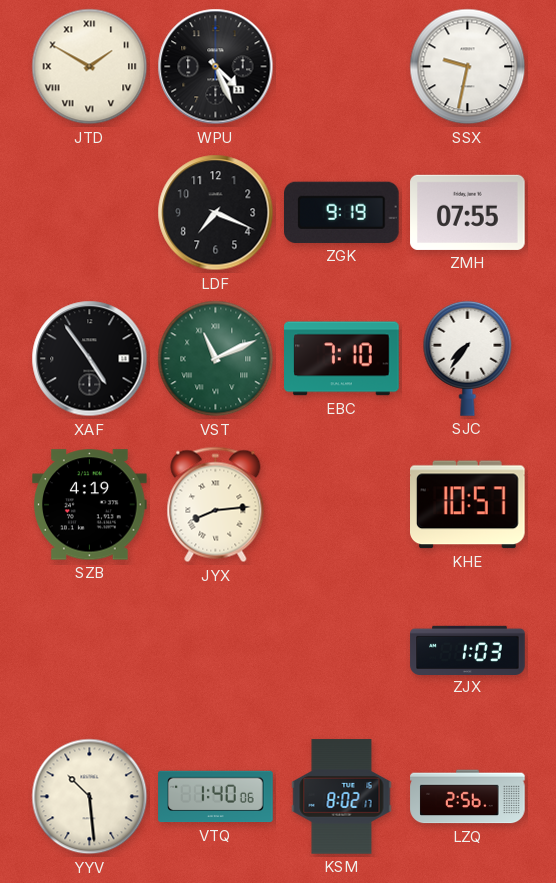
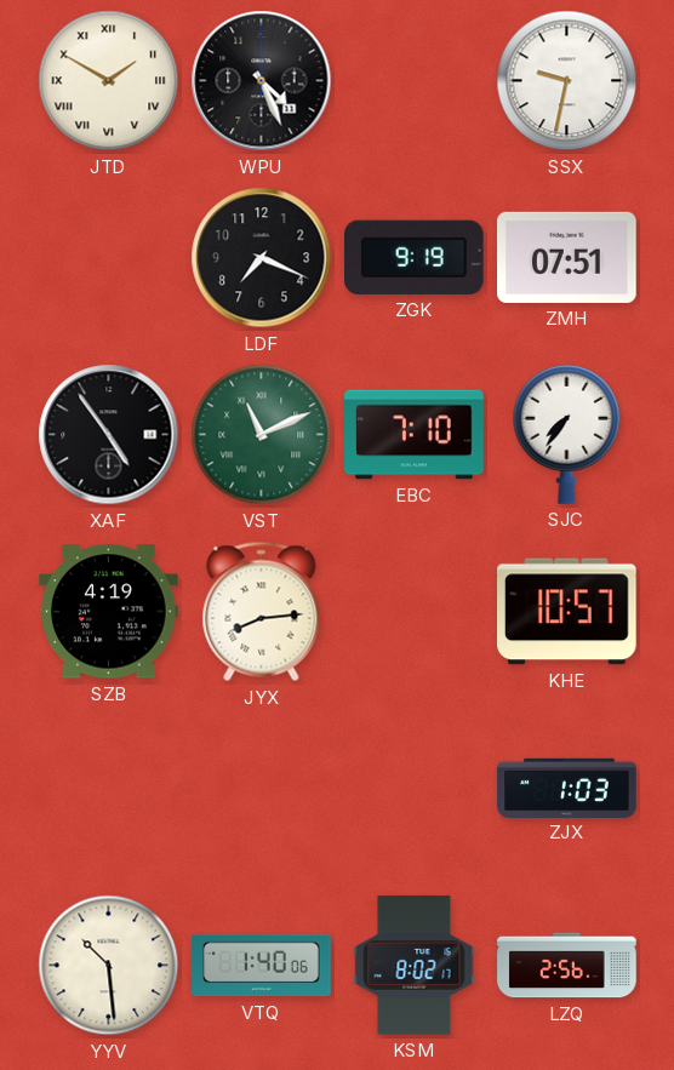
ZMH: 07:55 -> 07:51
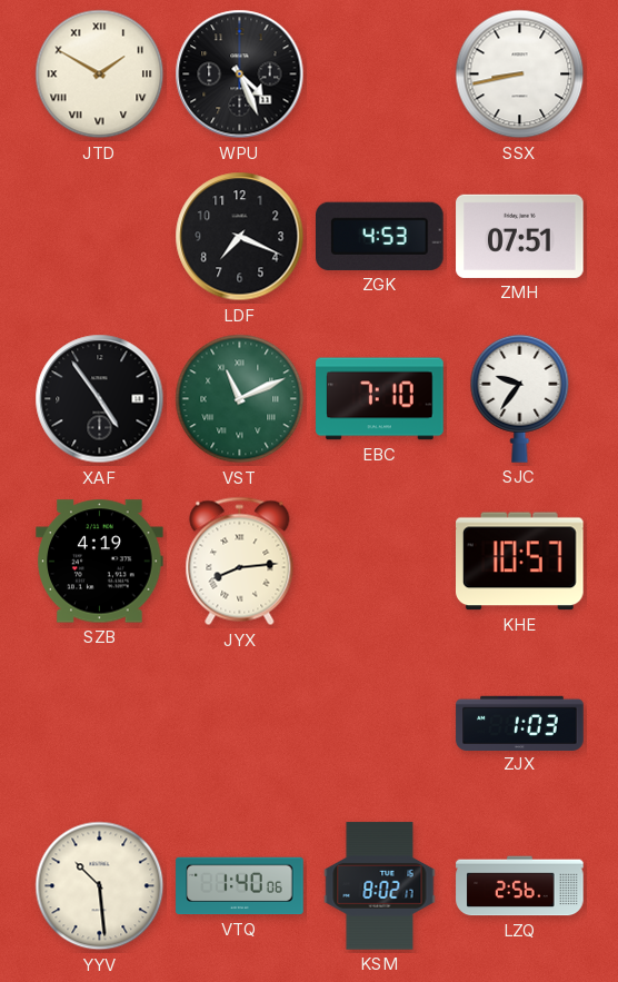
SSX: 9:32 -> 8:43
ZGK: 9:19 -> 4:53
SJC: 7:36 -> 9:36
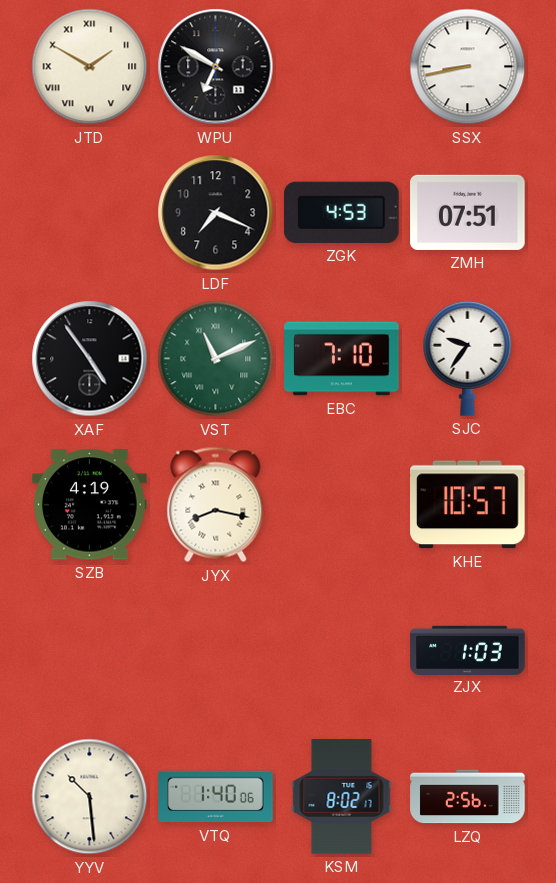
WPU: 4:26 -> 6:50
JYX: 8:14 -> 8:17
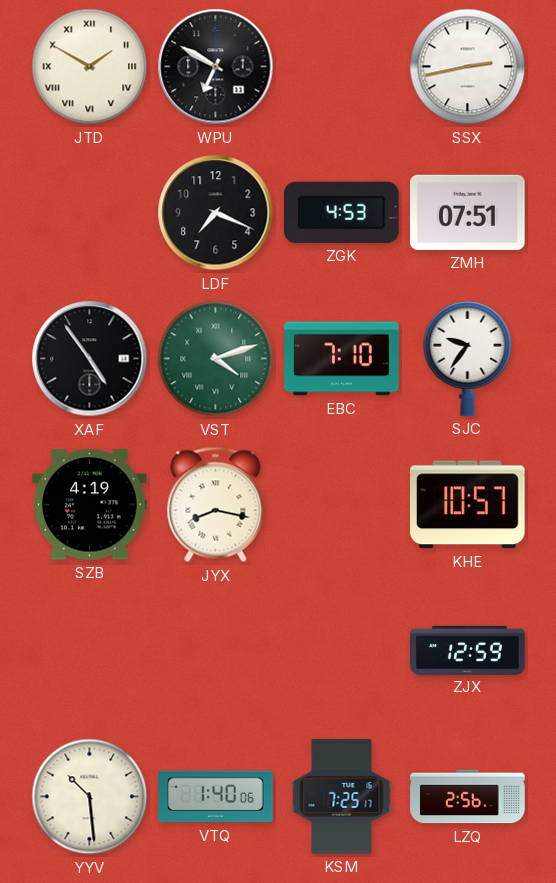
SSX: 8:43 -> 2:43
VST: 11:11 -> 4:12
ZJX: 1:03 -> 12:59
KSM: 8:02 -> 7:25
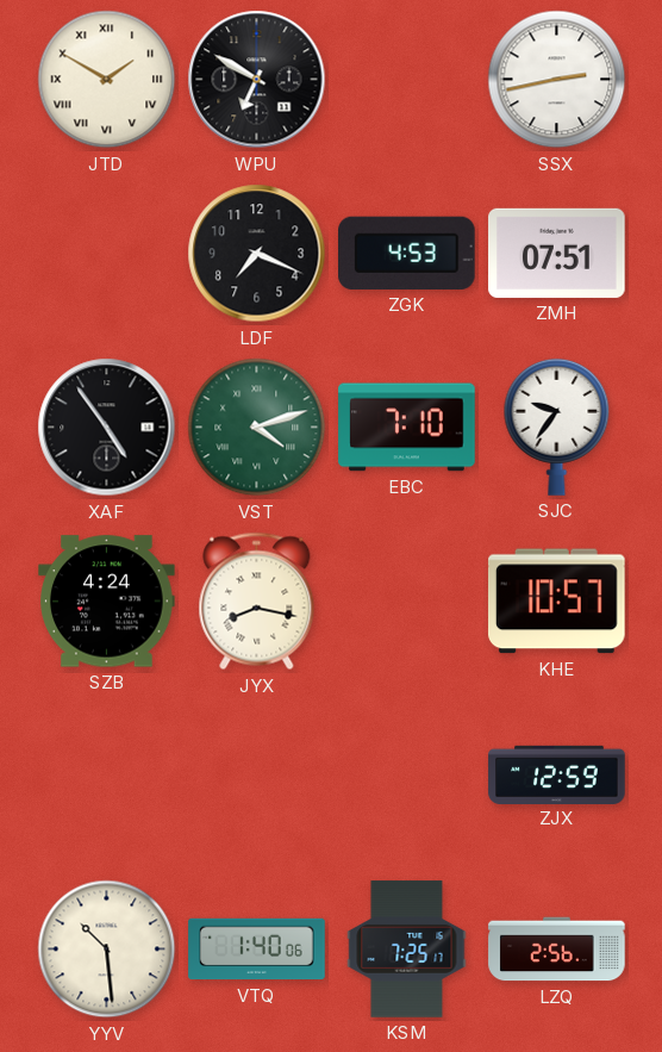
SZB: 4:19 -> 4:24
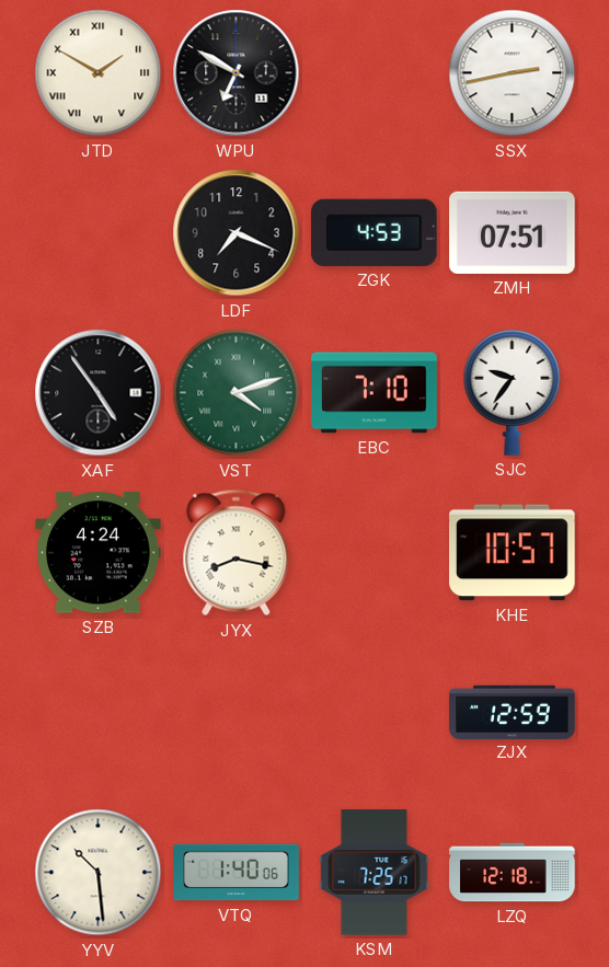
LZQ: 2:56 -> 12:18
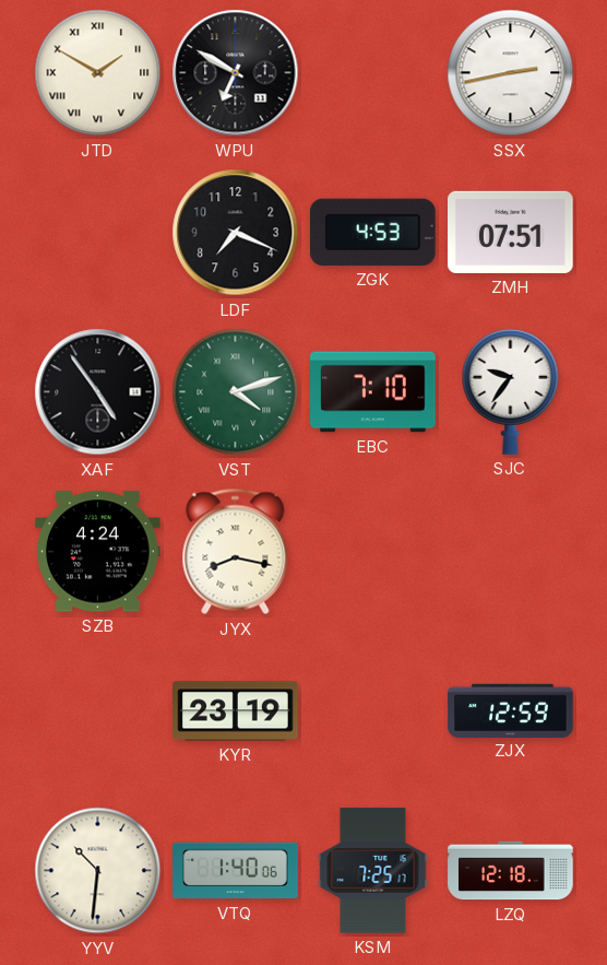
KHE: 10:57 -> none
KYR: none -> 23:19
YYV: 10:29 -> 10:31
